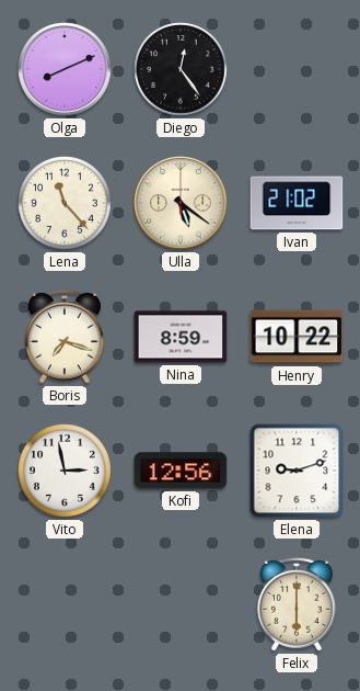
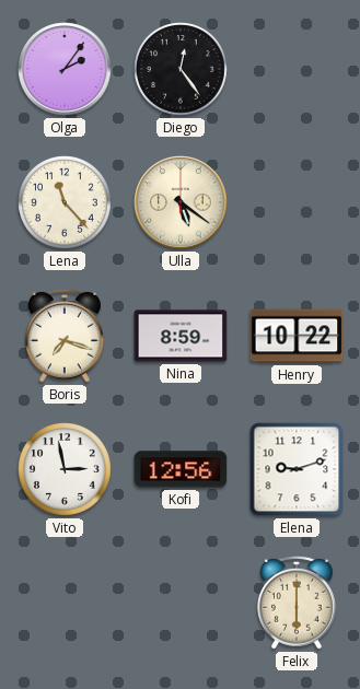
Olga: 8:11 -> 2:06
Ivan: 21:02 -> none
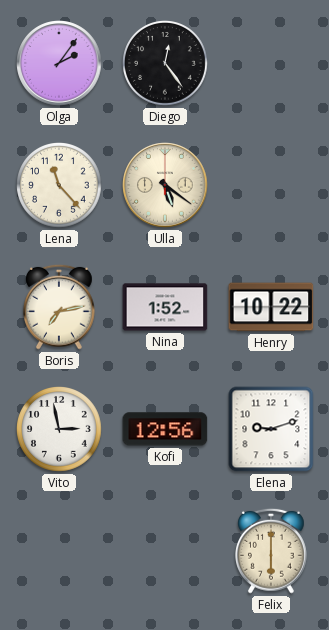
Boris: 7:18 -> 7:13
Nina: 8:59 -> 1:52
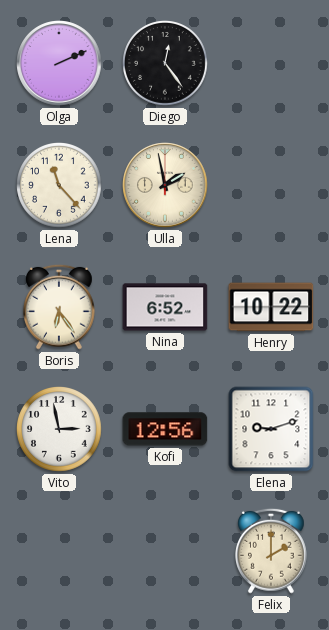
Olga: 2:06 -> 2:11
Ulla: 5:21 -> 1:58
Boris: 7:13 -> 6:24
Nina: 1:52 -> 6:52
Felix: 6:00 -> 2:00
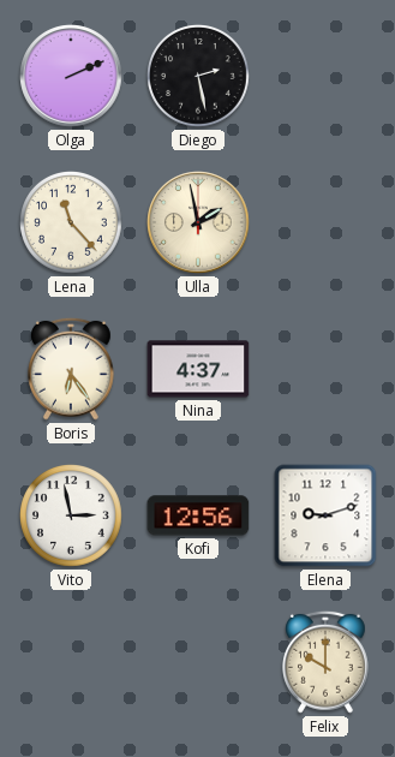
Diego: 12:24 -> 2:28
Nina: 6:52 -> 4:37
Henry: 10:22 -> none
Felix: 2:00 -> 10:00
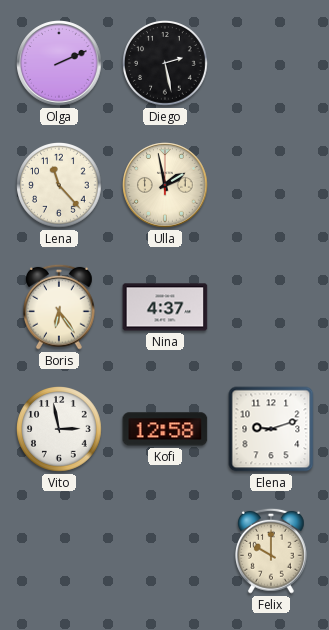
Kofi: 12:56 -> 12:58
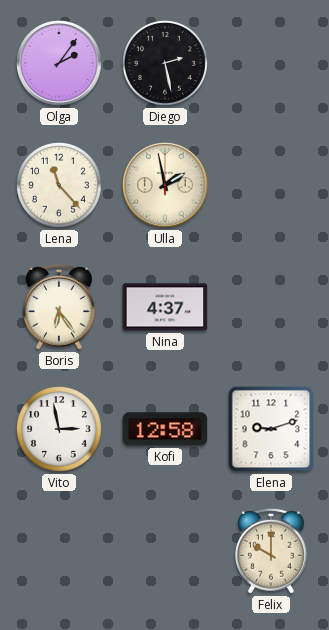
Olga: 2:11 -> 2:06
